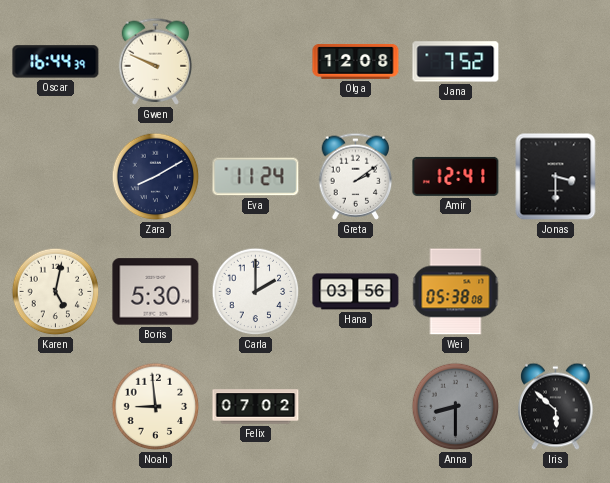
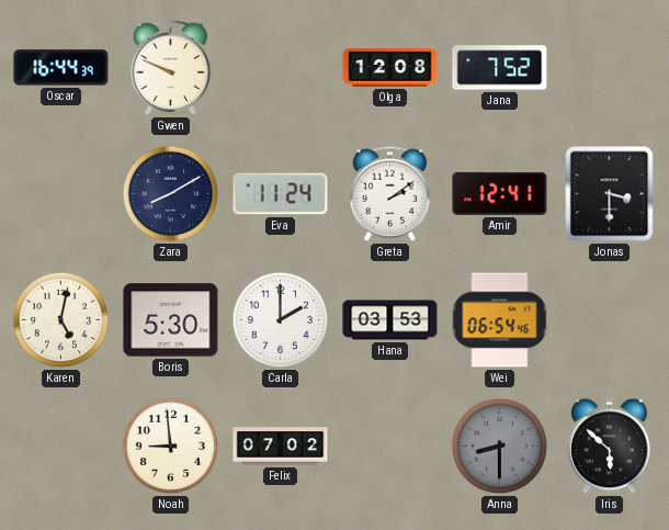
Hana: 03:56 -> 03:53
Wei: 05:38 -> 06:54
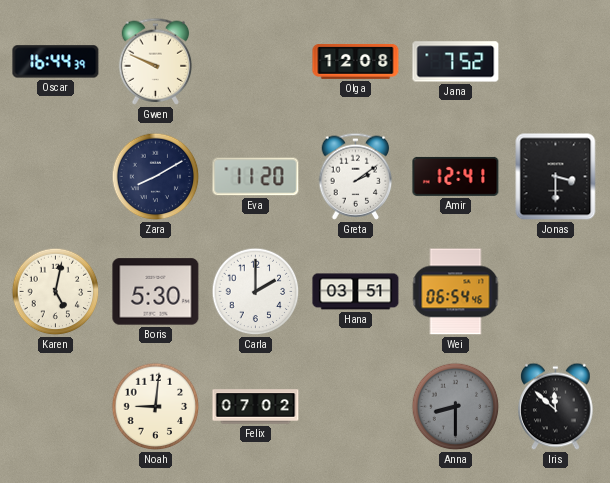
Eva: 11:24 -> 11:20
Hana: 03:53 -> 03:51
Noah: 8:59 -> 9:01
Iris: 5:52 -> 11:52
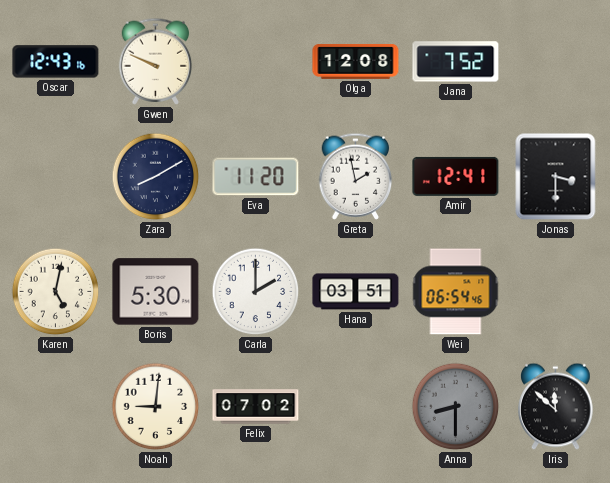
Oscar: 16:44 -> 12:43
Greta: 2:09 -> 1:58
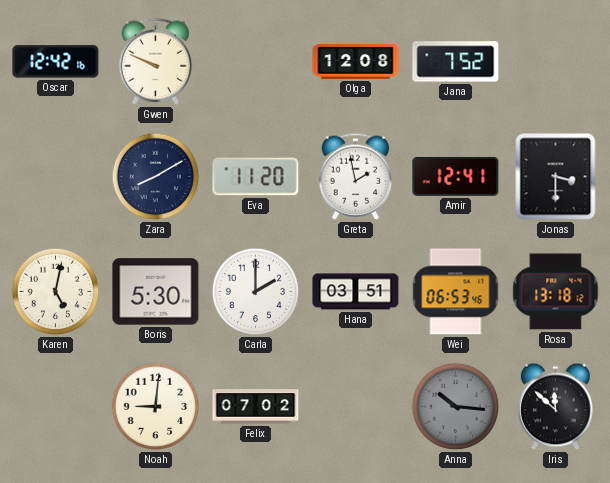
Oscar: 12:43 -> 12:42
Wei: 06:54 -> 06:53
Rosa: none -> 13:18
Anna: 8:30 -> 10:16
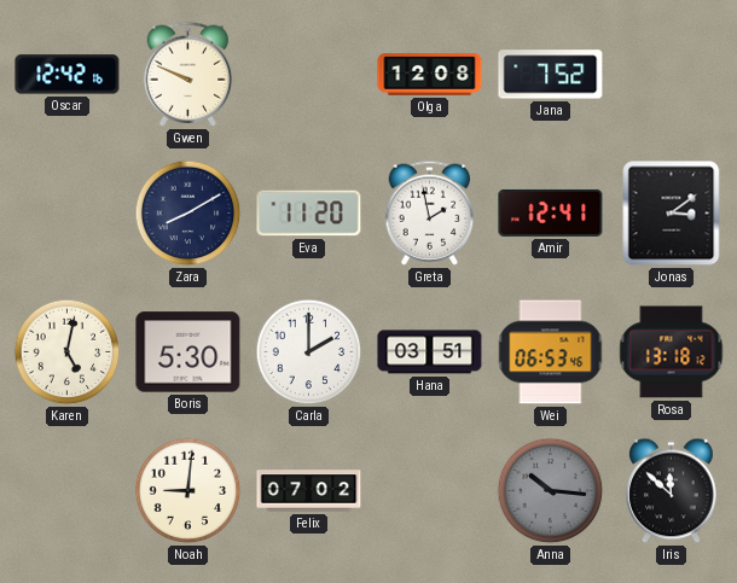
Jonas: 3:30 -> 3:09
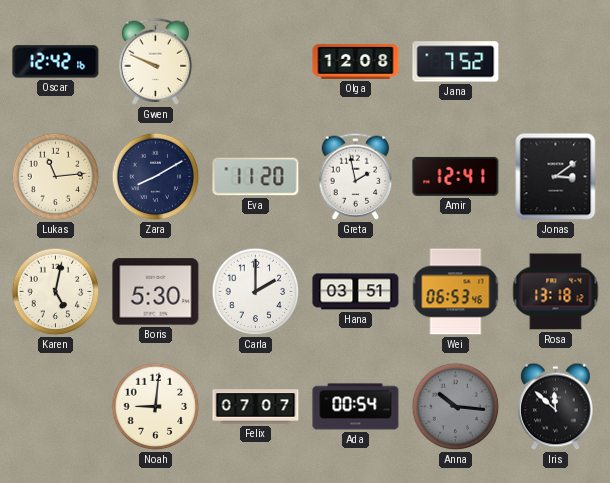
Lukas: none -> 11:14
Felix: 07:02 -> 07:07
Ada: none -> 00:54
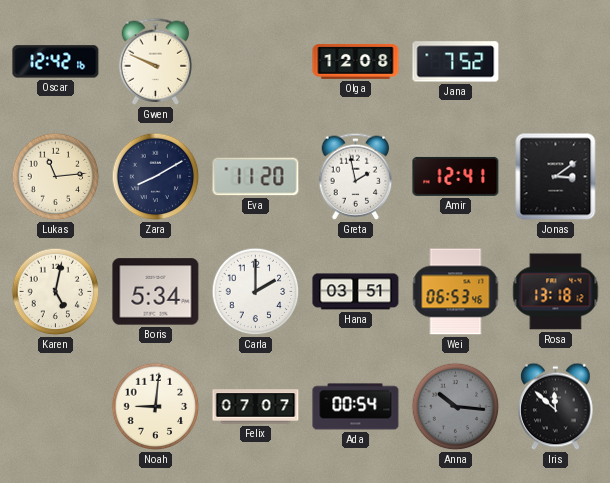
Boris: 5:30 -> 5:34
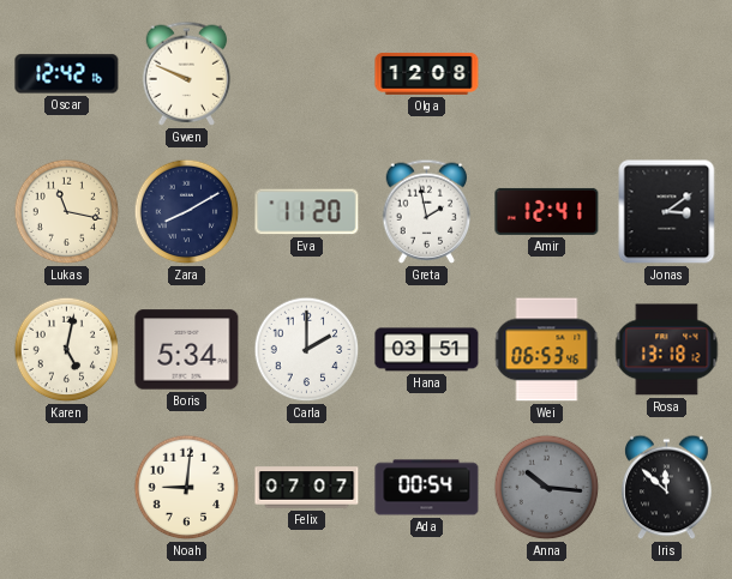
Jana: 7:52 -> none
Lukas: 11:14 -> 11:17
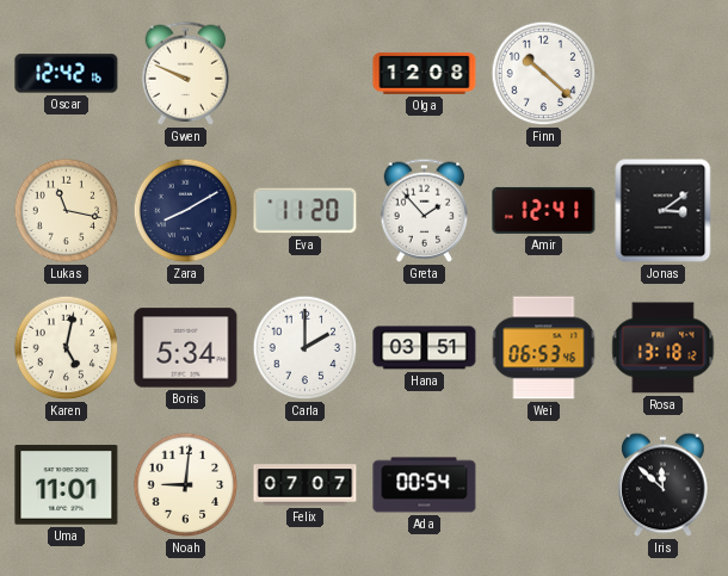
Finn: none -> 10:22
Greta: 1:58 -> 1:53
Uma: none -> 11:01
Anna: 10:16 -> none
